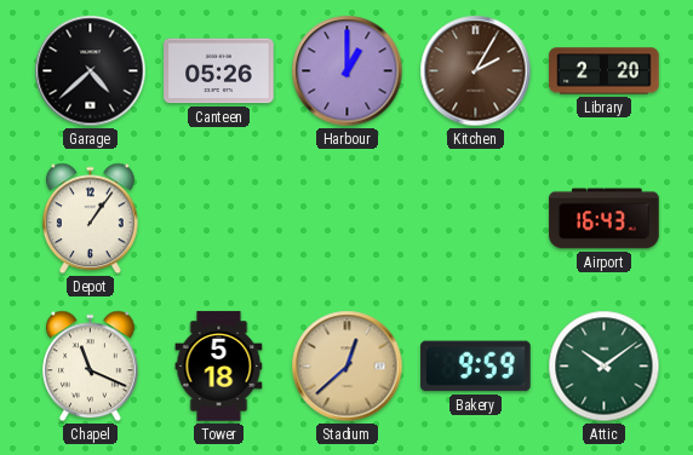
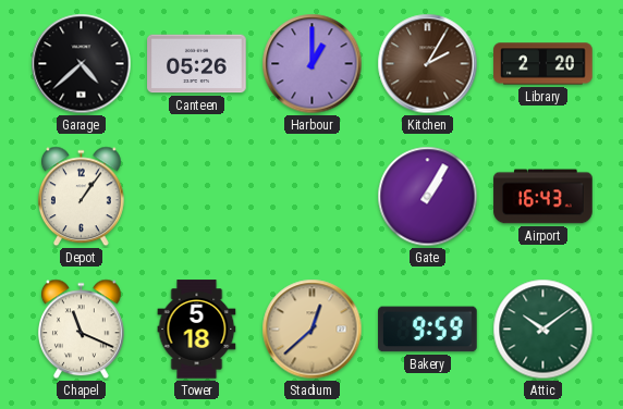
Gate: none -> 1:05
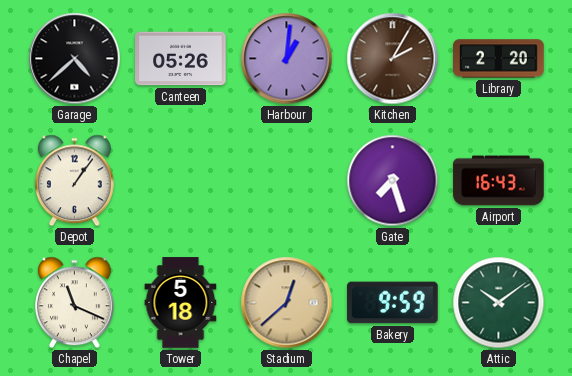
Harbour: 1:00 -> 1:01
Gate: 1:05 -> 7:27
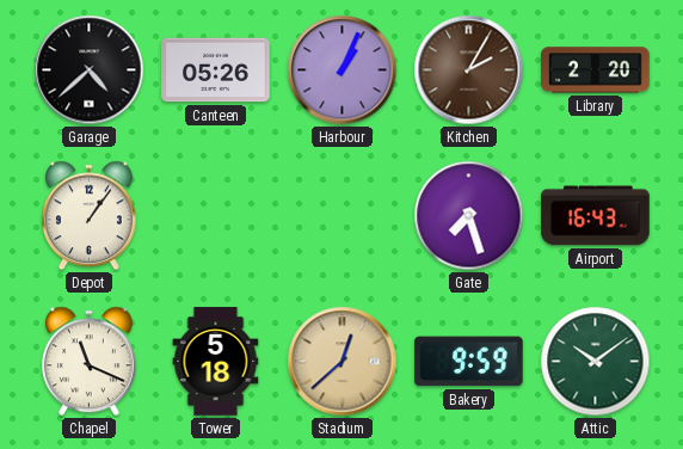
Harbour: 1:01 -> 1:04
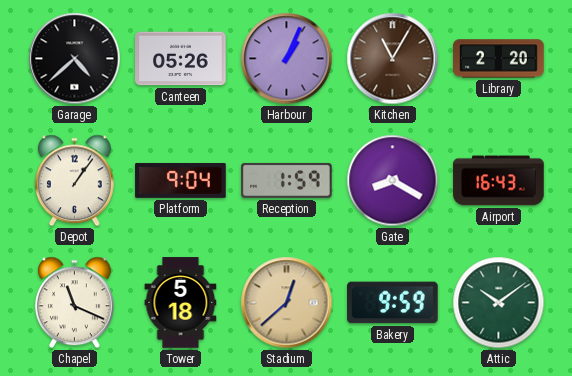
Kitchen: 2:05 -> 11:05
Platform: none -> 9:04
Reception: none -> 1:59
Gate: 7:27 -> 8:20
